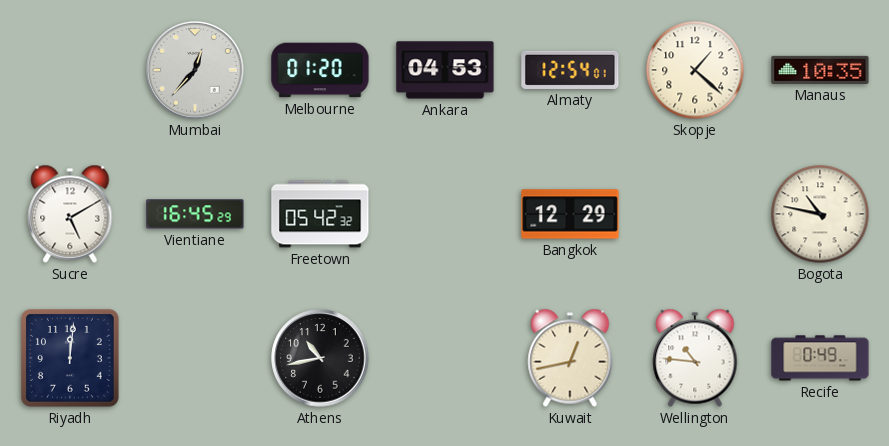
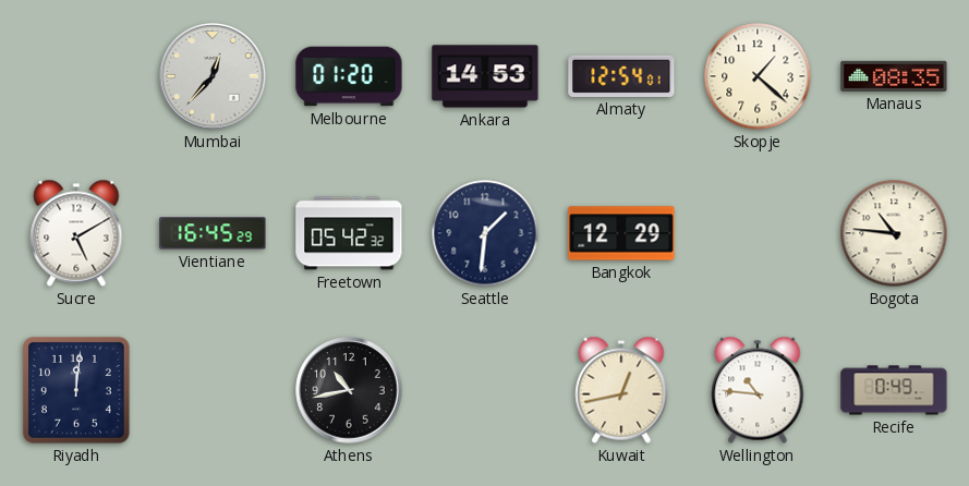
Ankara: 04:53 -> 14:53
Manaus: 10:35 -> 08:35
Seattle: none -> 1:31
Bogota: 10:47 -> 10:46
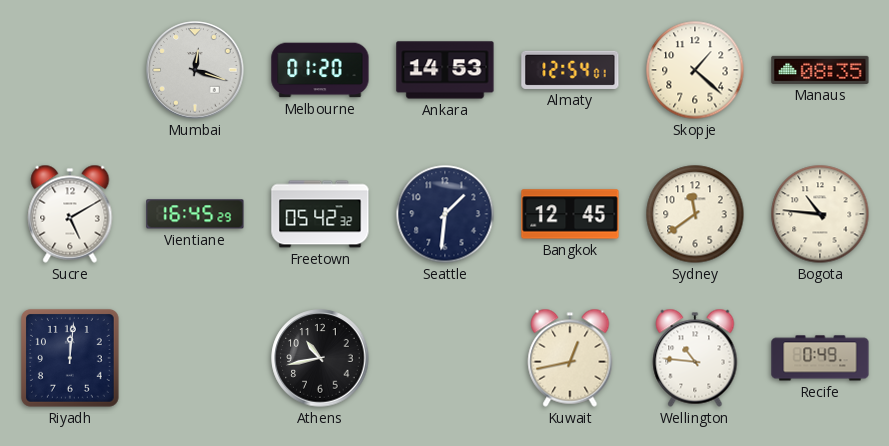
Mumbai: 12:37 -> 12:18
Bangkok: 12:29 -> 12:45
Sydney: none -> 11:39
